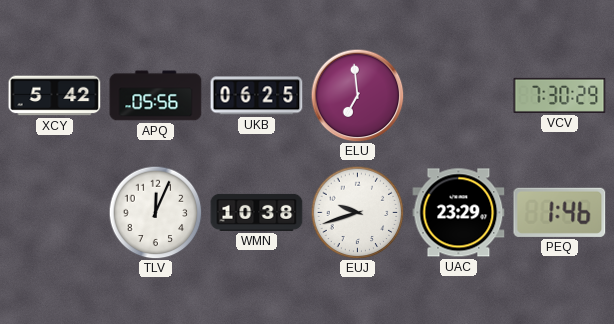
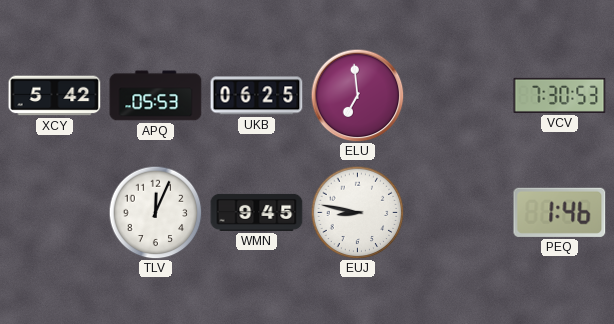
APQ: 05:56 -> 05:53
VCV: 7:30:29 -> 7:30:53
WMN: 10:38 -> 9:45
EUJ: 9:42 -> 8:47
UAC: 23:29 -> none
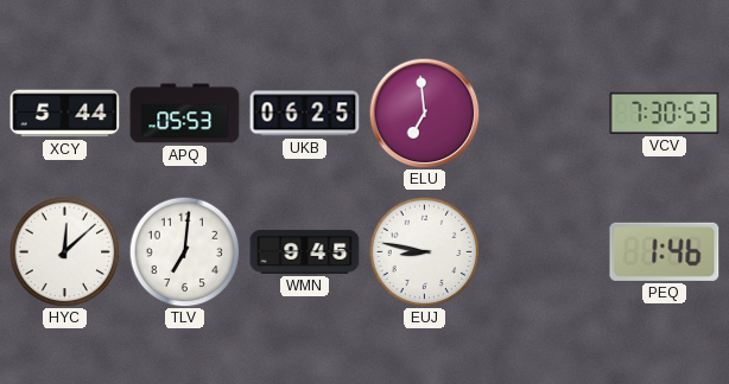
XCY: 5:42 -> 5:44
HYC: none -> 12:08
TLV: 12:04 -> 7:01
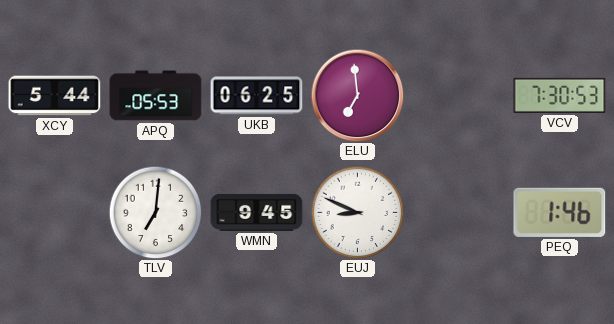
HYC: 12:08 -> none
EUJ: 8:47 -> 8:49
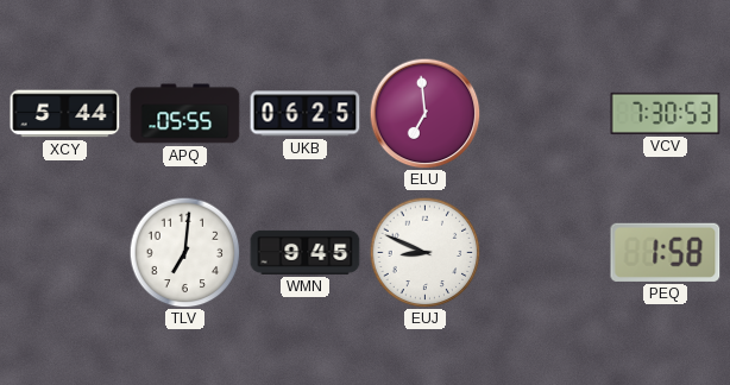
APQ: 05:53 -> 05:55
PEQ: 1:46 -> 1:58
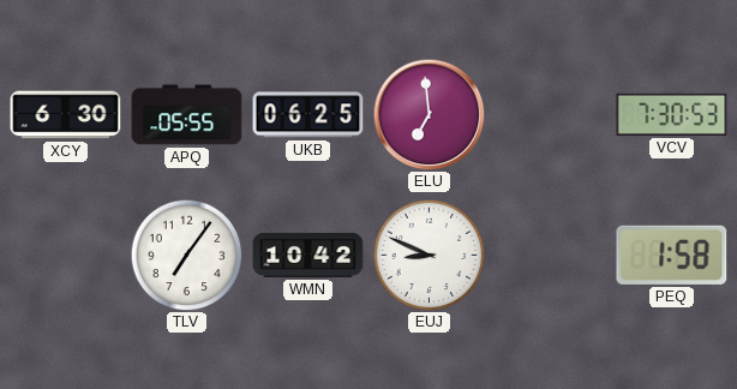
XCY: 5:44 -> 6:30
TLV: 7:01 -> 7:06
WMN: 9:45 -> 10:42
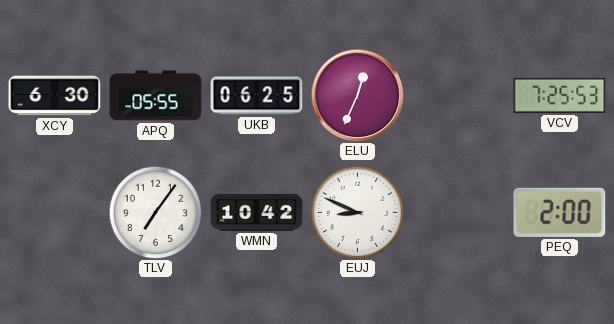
ELU: 6:59 -> 12:34
VCV: 7:30 -> 7:25
PEQ: 1:58 -> 2:00
